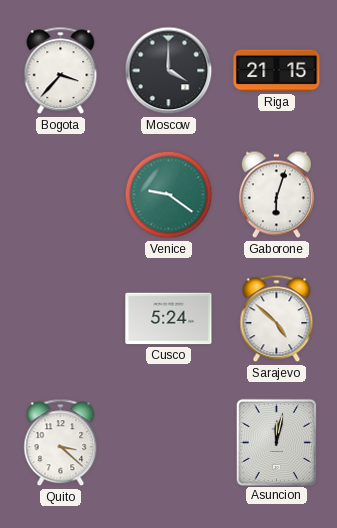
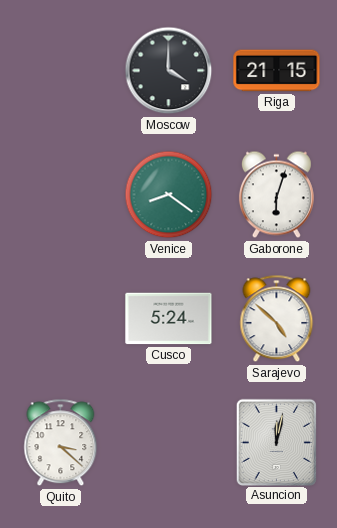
Bogota: 3:37 -> none
Venice: 9:21 -> 8:21
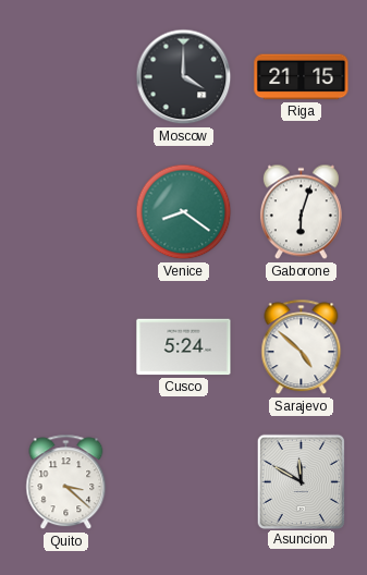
Asuncion: 12:02 -> 11:50
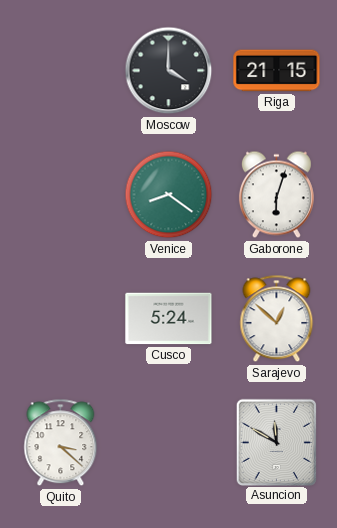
Sarajevo: 4:52 -> 12:52
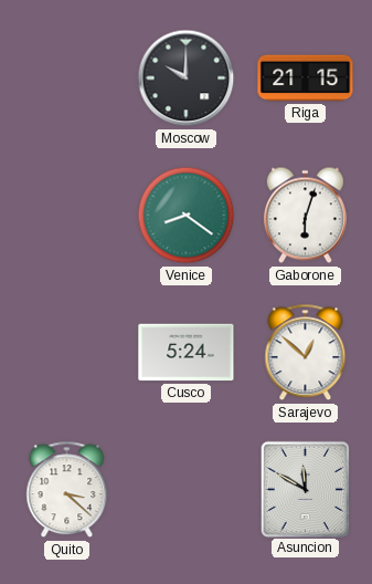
Moscow: 4:00 -> 10:00
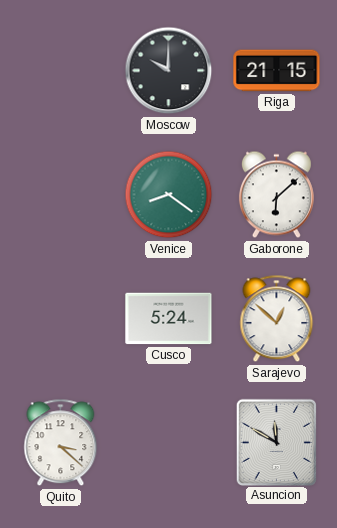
Gaborone: 6:03 -> 6:08
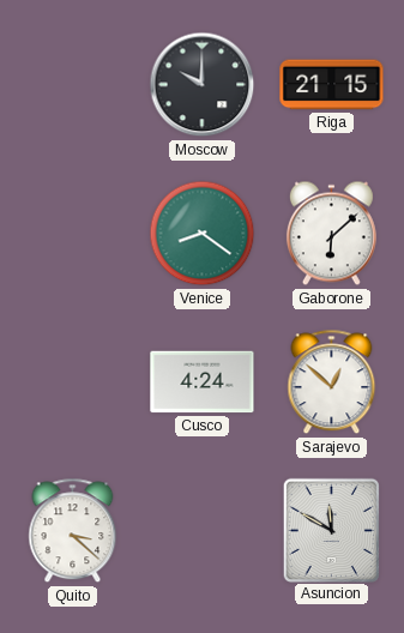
Cusco: 5:24 -> 4:24
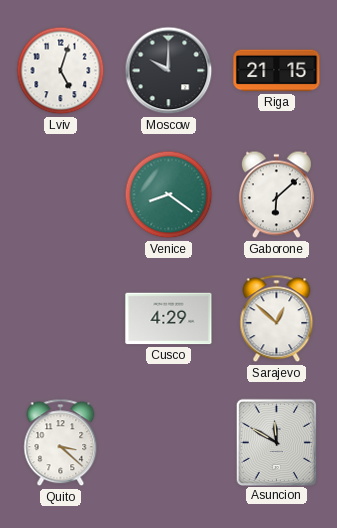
Lviv: none -> 5:03
Cusco: 4:24 -> 4:29
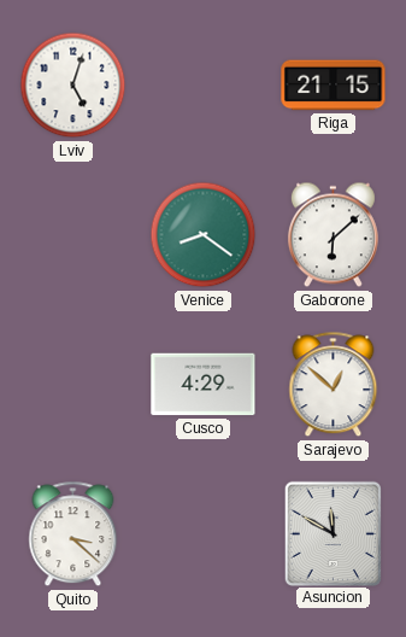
Moscow: 10:00 -> none
